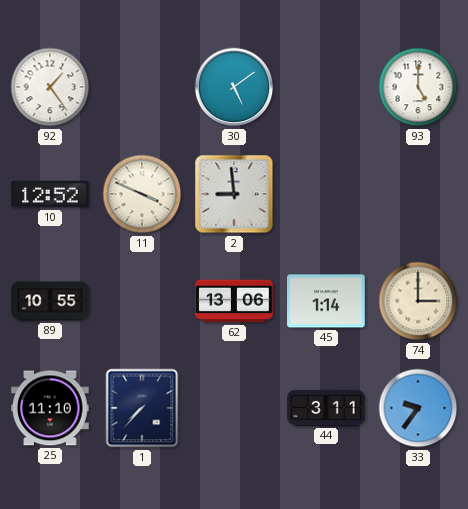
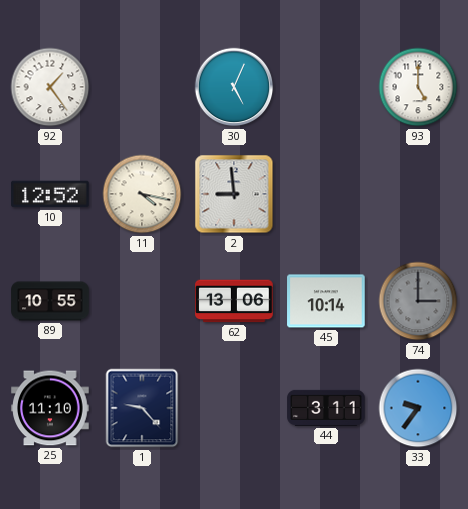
30: 5:09 -> 5:04
11: 3:49 -> 4:17
45: 1:14 -> 10:14
74 dial: cream -> grey
1: 7:37 -> 9:23
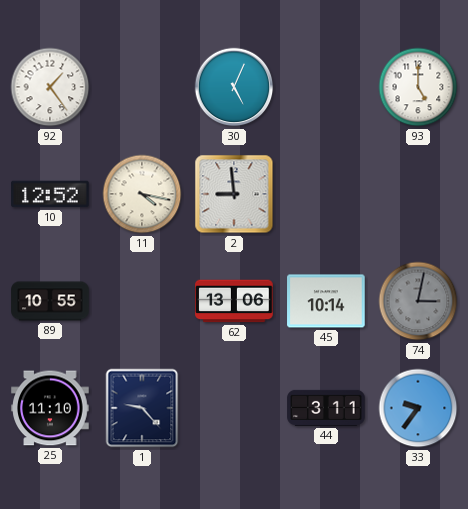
74: 3:00 -> 3:02
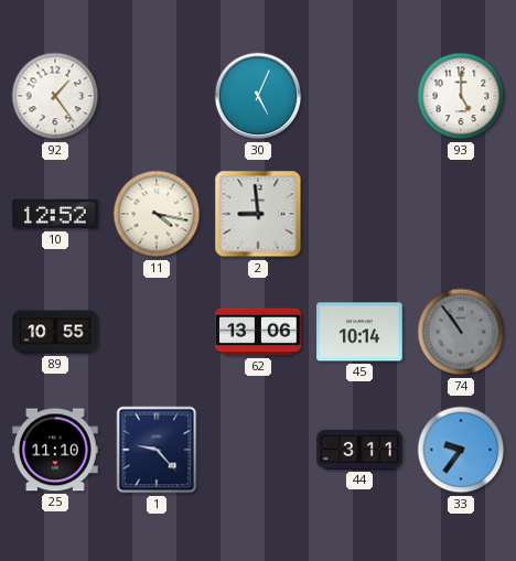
74: 3:02 -> 10:54
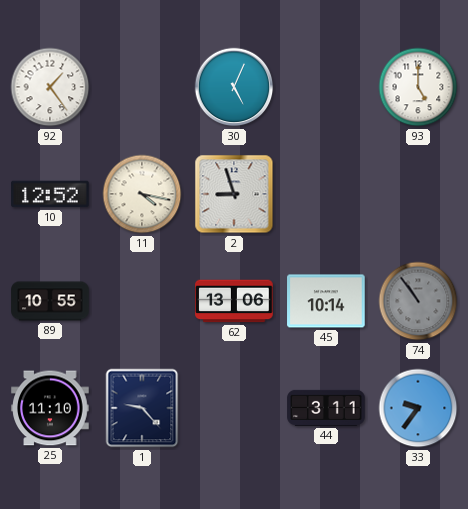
2: 8:59 -> 8:57
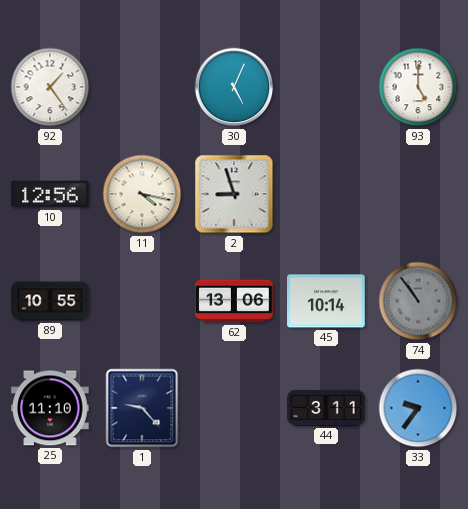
10: 12:52 -> 12:56
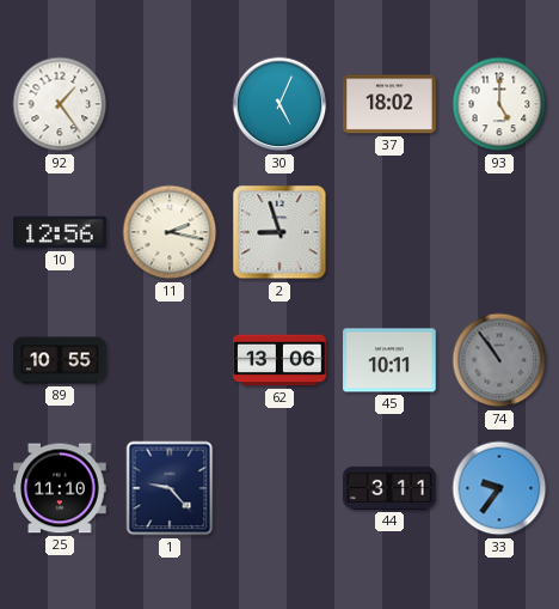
37: none -> 18:02
11: 4:17 -> 2:17
45: 10:14 -> 10:11
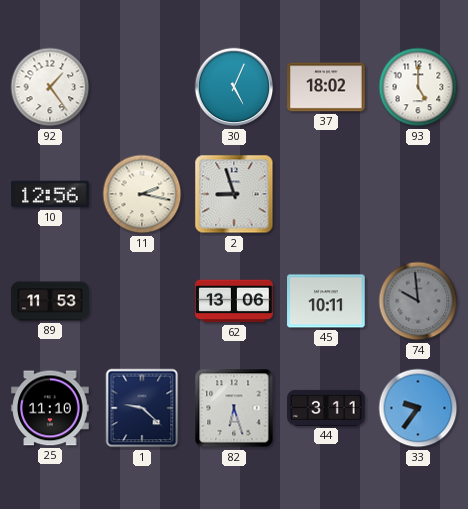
89: 10:55 -> 11:53
74: 10:54 -> 9:59
1: 9:23 -> 9:22
82: none -> 6:27
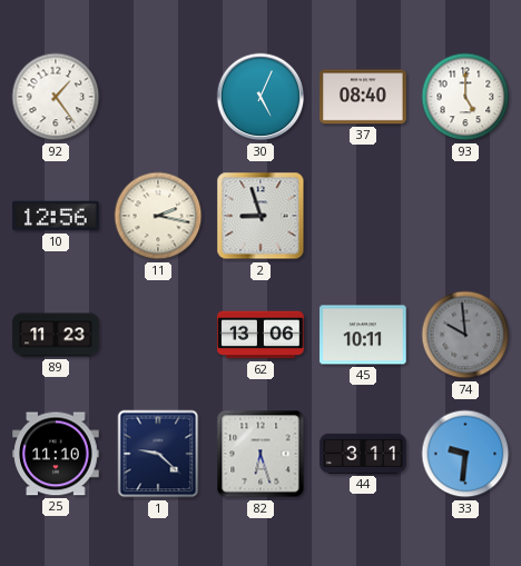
37: 18:02 -> 08:40
89: 11:53 -> 11:23
33: 9:36 -> 9:31
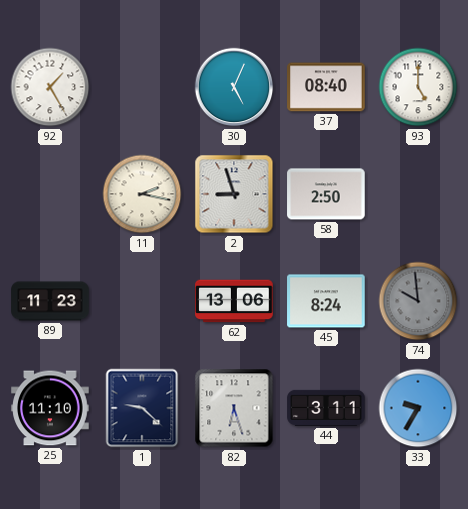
92: 1:24 -> 1:25
10: 12:56 -> none
58: none -> 2:50
45: 10:11 -> 8:24
33: 9:31 -> 9:35
